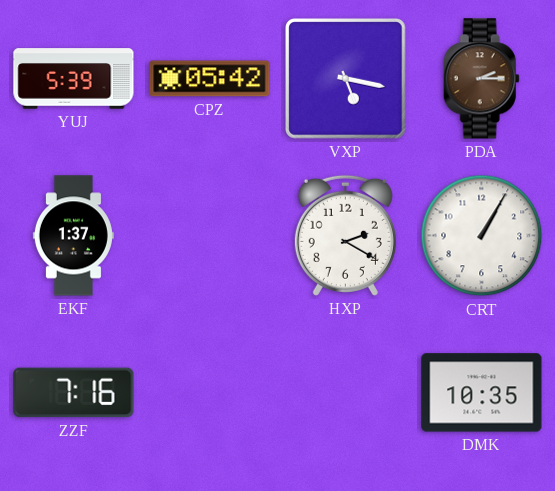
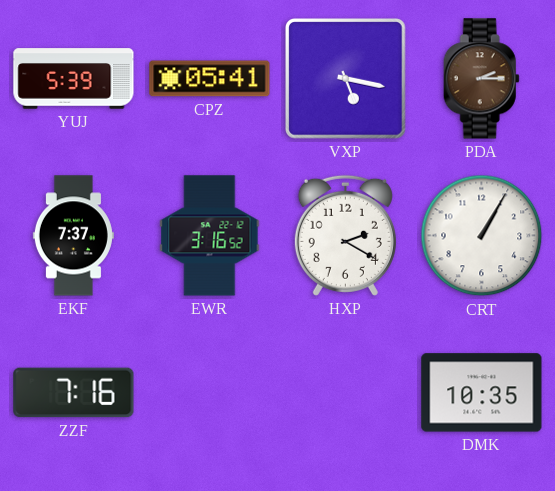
CPZ: 05:42 -> 05:41
EKF: 1:37 -> 7:37
EWR: none -> 3:16
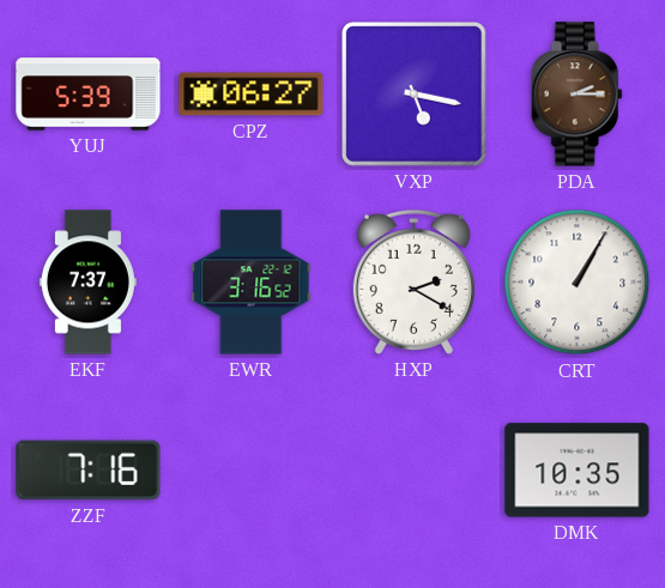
CPZ: 05:41 -> 06:27
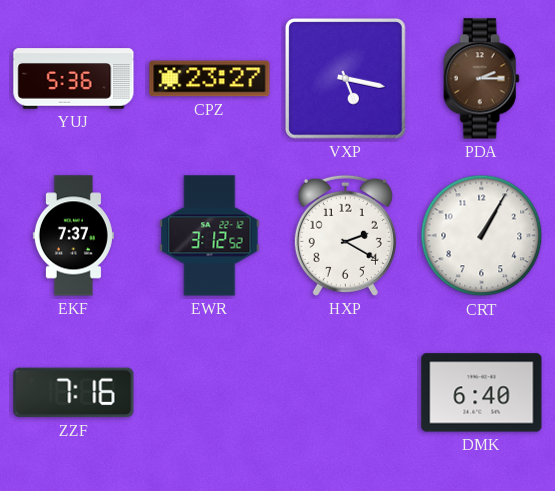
YUJ: 5:39 -> 5:36
CPZ: 06:27 -> 23:27
EWR: 3:16 -> 3:12
DMK: 10:35 -> 6:40
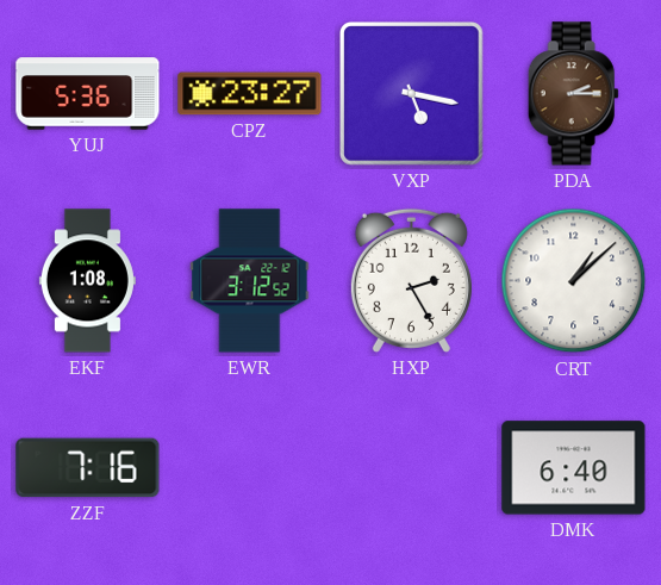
EKF: 7:37 -> 1:08
HXP: 2:20 -> 2:25
CRT: 1:05 -> 1:08
